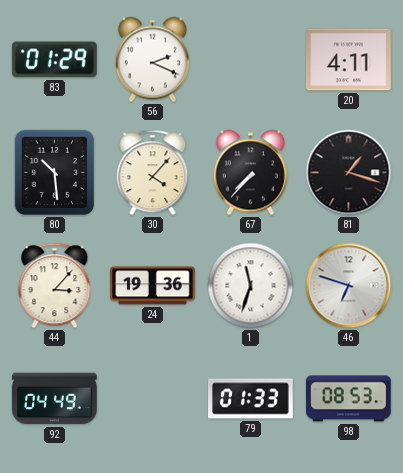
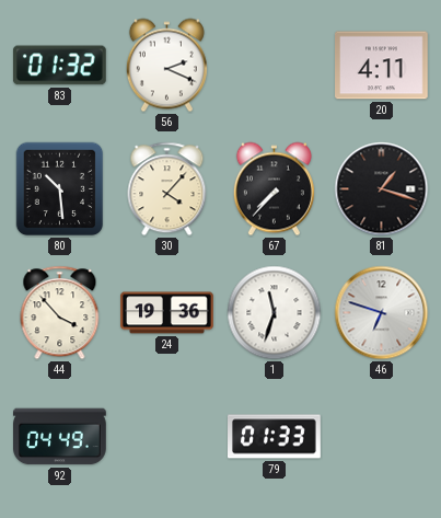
83: 01:29 -> 01:32
44: 3:07 -> 3:53
98: 08:53 -> none
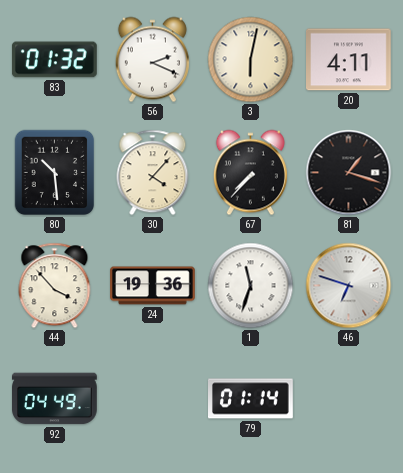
3: none -> 6:02
79: 01:33 -> 01:14
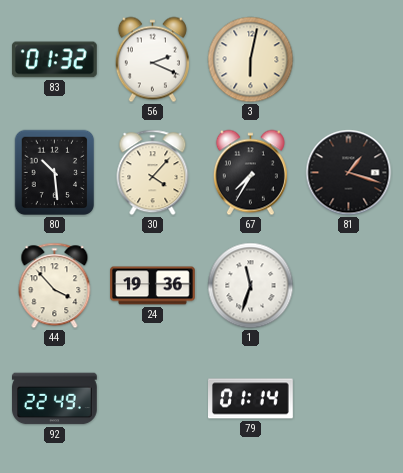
20: 4:11 -> none
67: 7:37 -> 7:35
46: 6:48 -> none
92: 04:49 -> 22:49
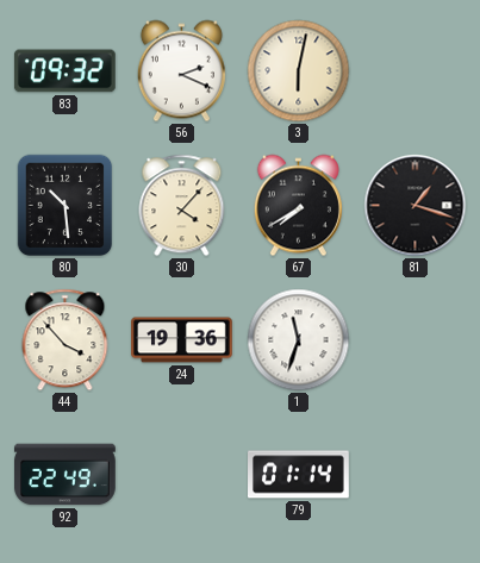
83: 01:32 -> 09:32
67: 7:35 -> 7:40
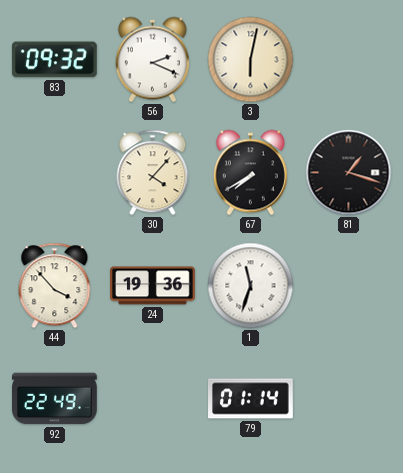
80: 10:29 -> none
